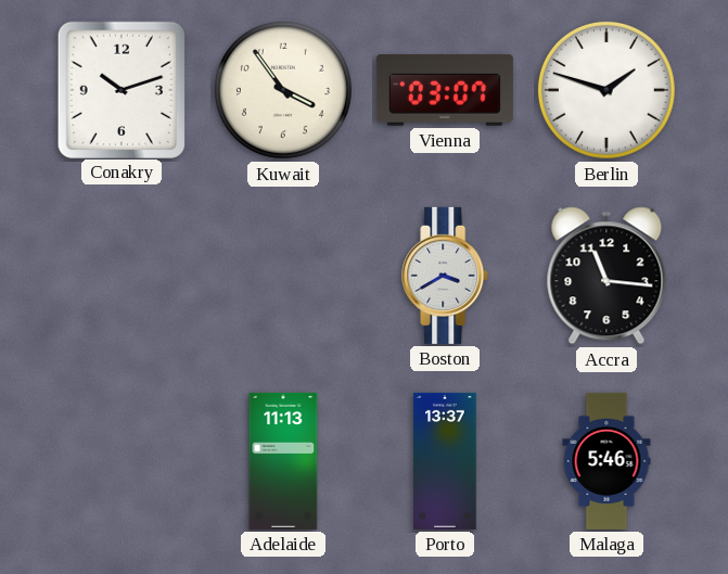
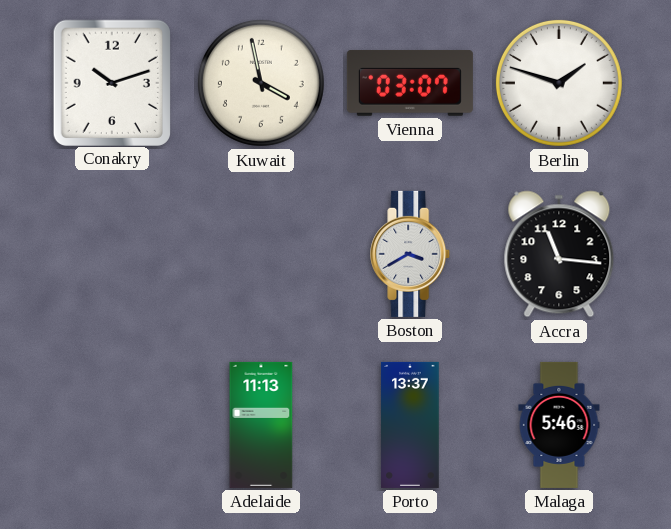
Kuwait: 3:54 -> 3:58
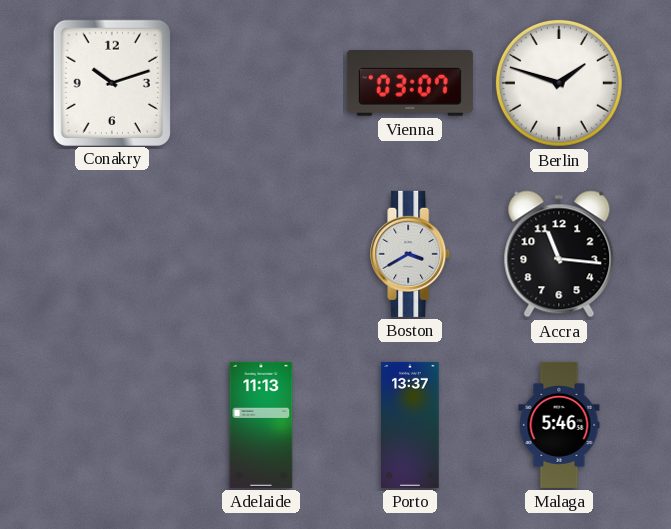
Kuwait: 3:58 -> none
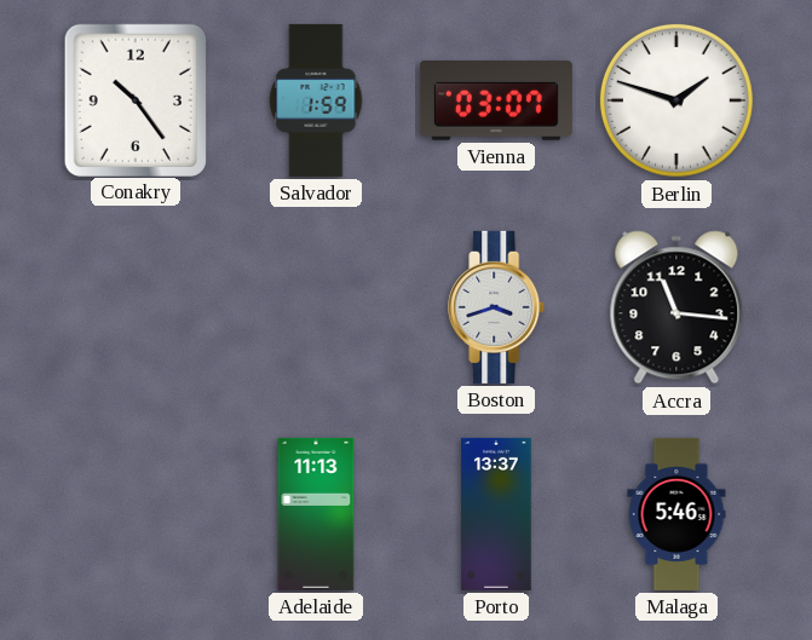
Conakry: 10:12 -> 10:24
Salvador: none -> 1:59
Boston: 3:40 -> 3:42
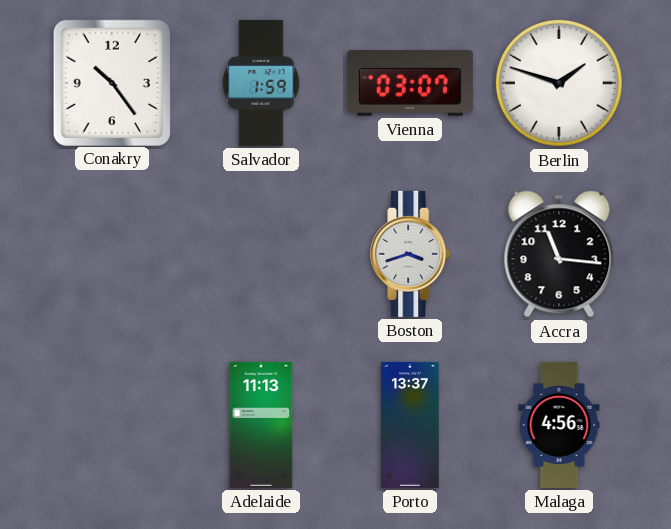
Malaga: 5:46 -> 4:56
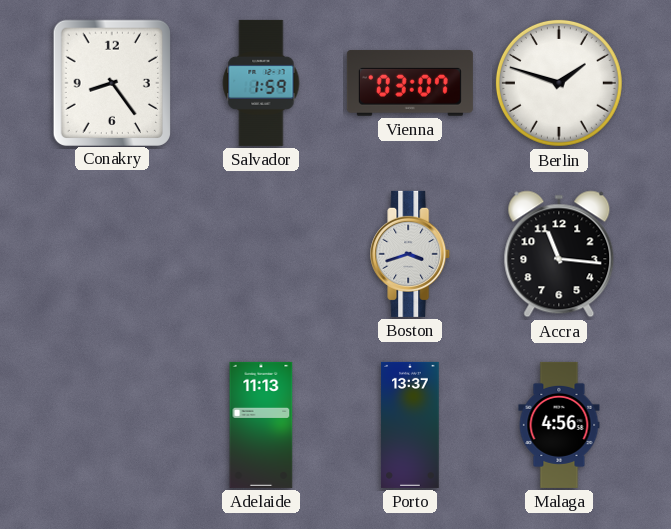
Conakry: 10:24 -> 8:24
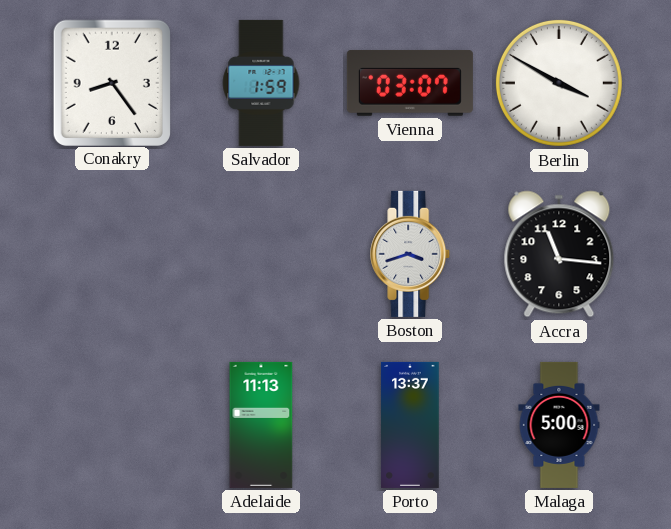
Berlin: 1:48 -> 3:50
Malaga: 4:56 -> 5:00
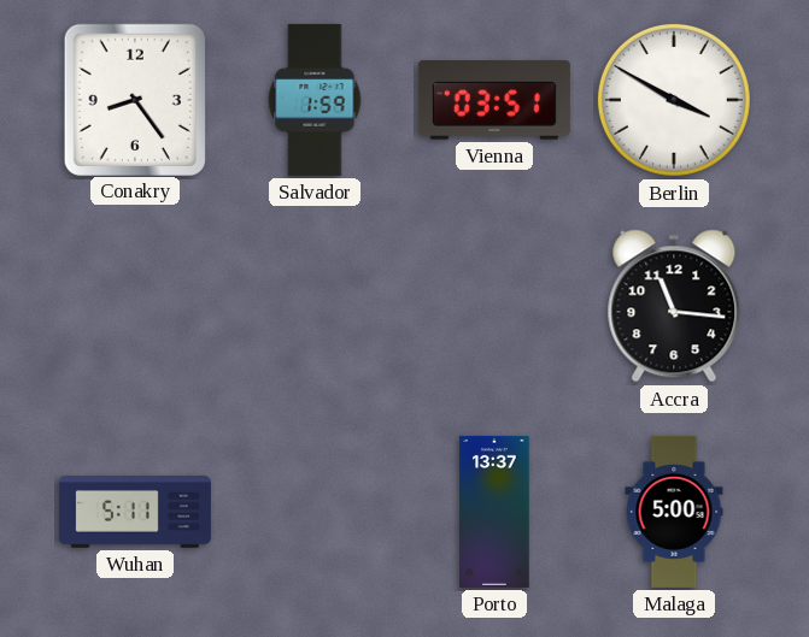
Vienna: 03:07 -> 03:51
Boston: 3:42 -> none
Wuhan: none -> 5:11
Adelaide: 11:13 -> none
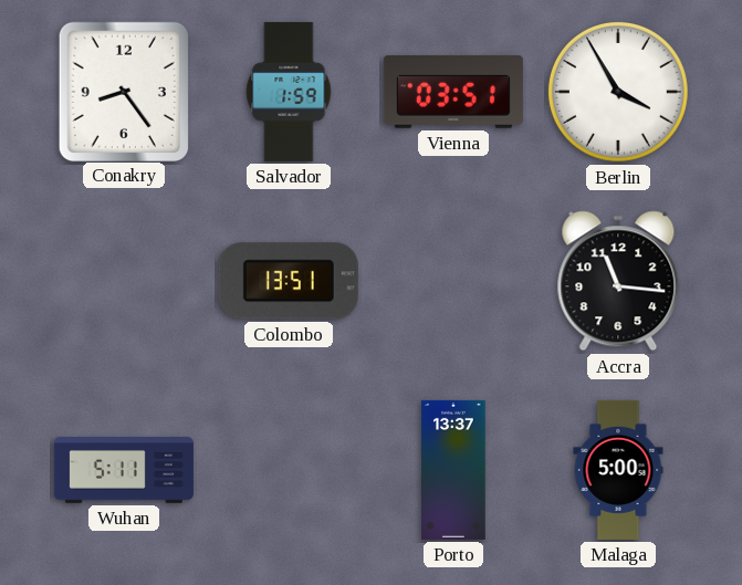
Berlin: 3:50 -> 3:55
Colombo: none -> 13:51
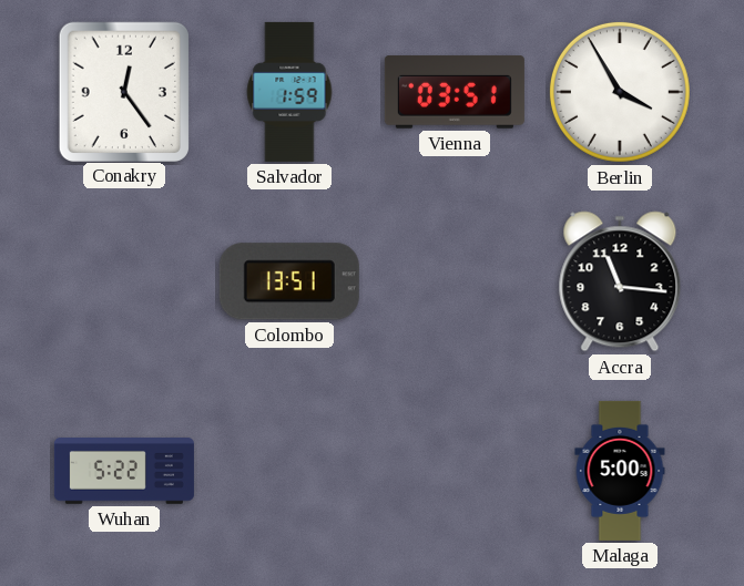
Conakry: 8:24 -> 12:24
Wuhan: 5:11 -> 5:22
Porto: 13:37 -> none
